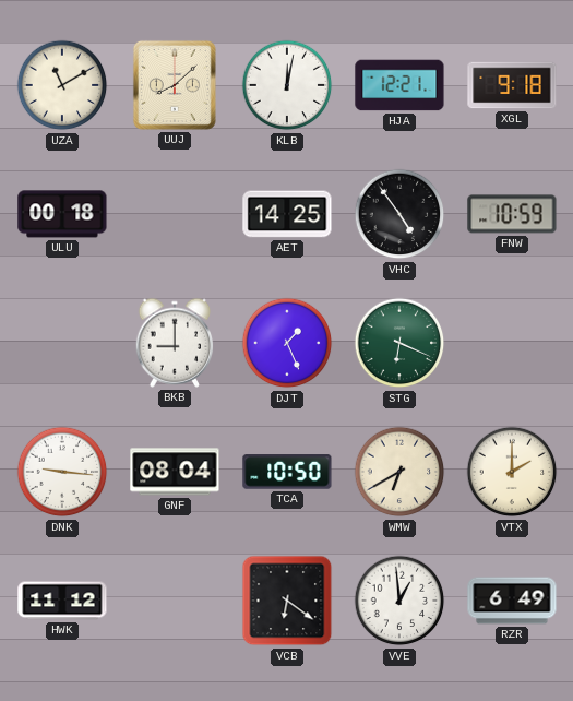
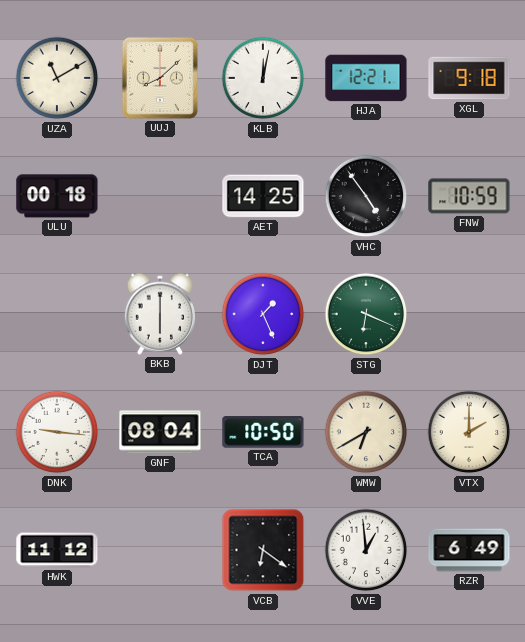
BKB: 9:00 -> 6:00
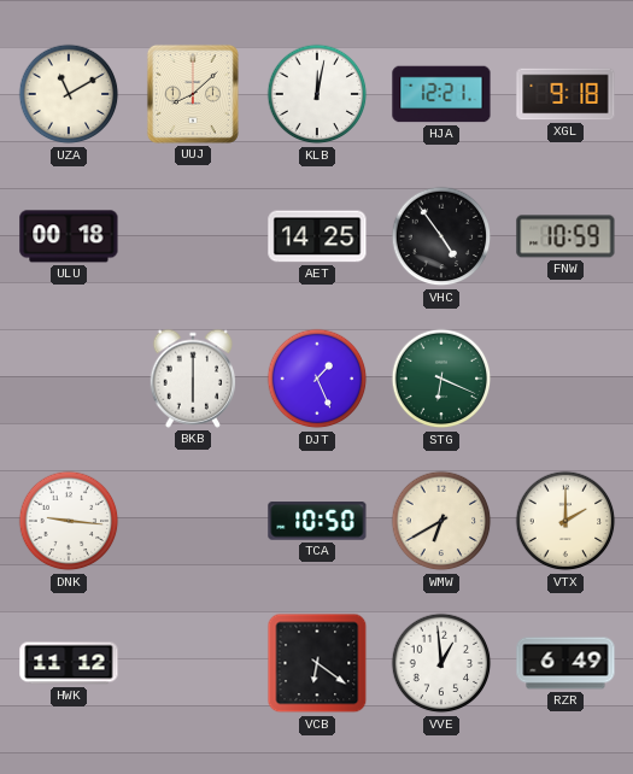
GNF: 08:04 -> none
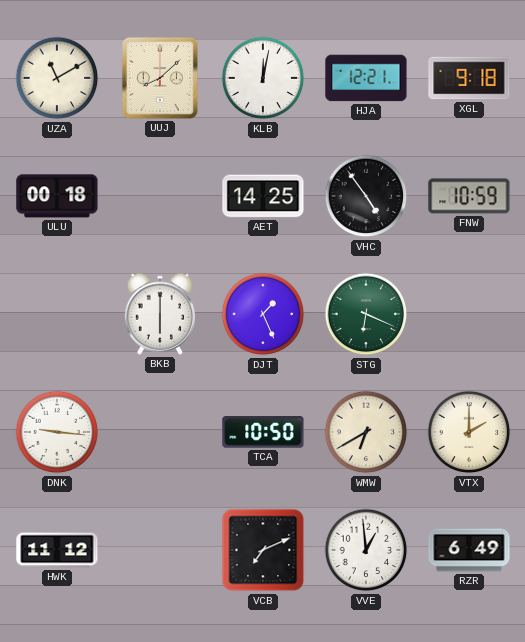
VCB: 6:21 -> 7:11
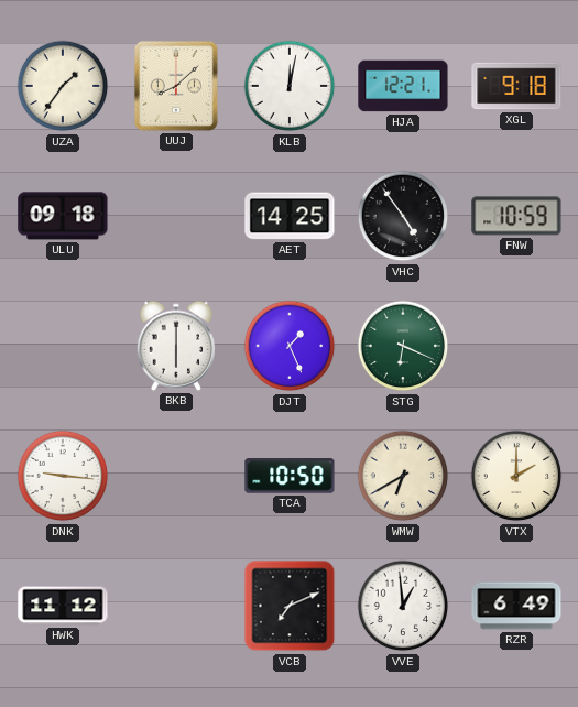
UZA: 11:10 -> 1:36
ULU: 00:18 -> 09:18
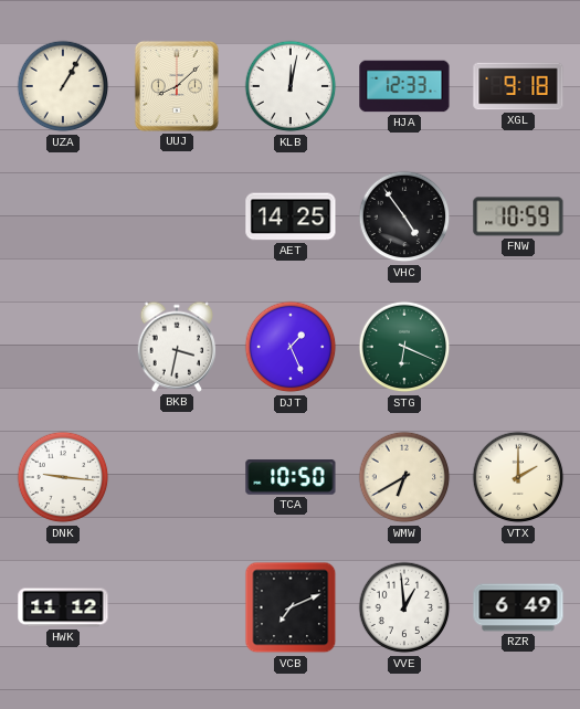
UZA: 1:36 -> 1:05
HJA: 12:21 -> 12:33
ULU: 09:18 -> none
BKB: 6:00 -> 3:32
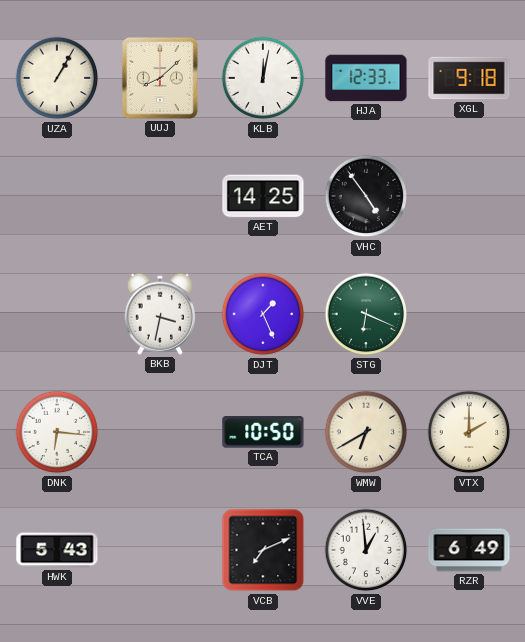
FNW: 10:59 -> none
DNK: 9:16 -> 6:16
HWK: 11:12 -> 5:43
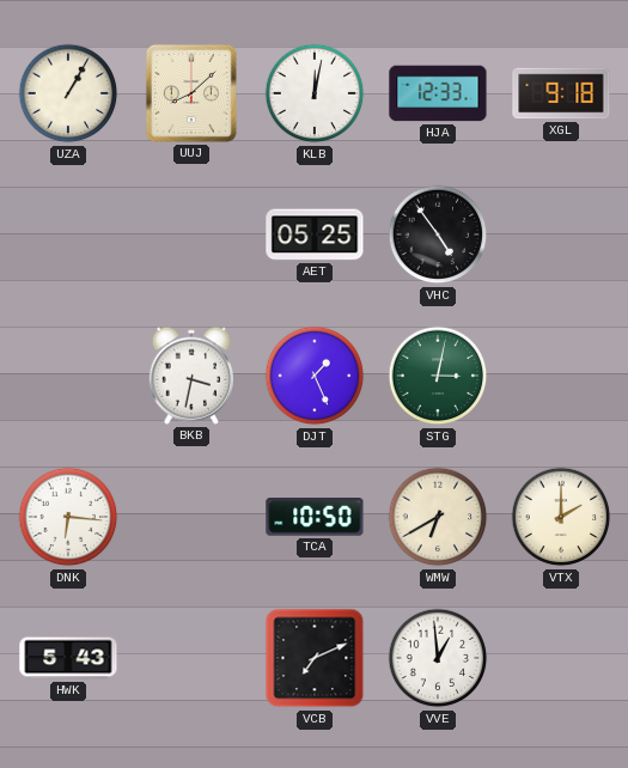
AET: 14:25 -> 05:25
STG: 6:19 -> 3:02
RZR: 6:49 -> none
